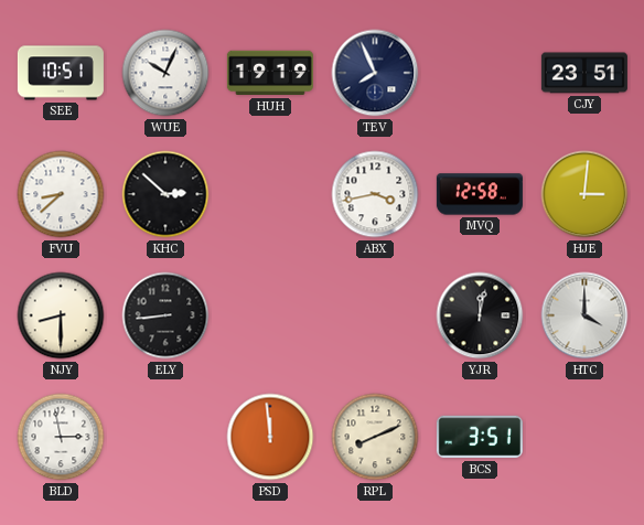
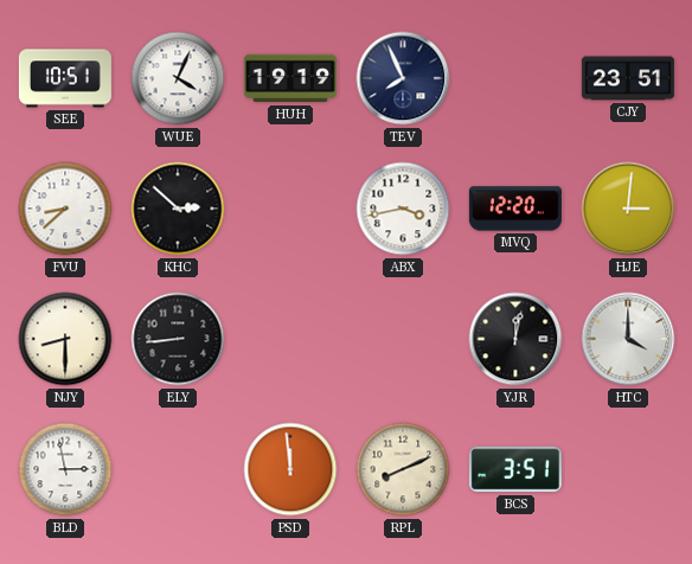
WUE: 10:04 -> 4:04
MVQ: 12:58 -> 12:20
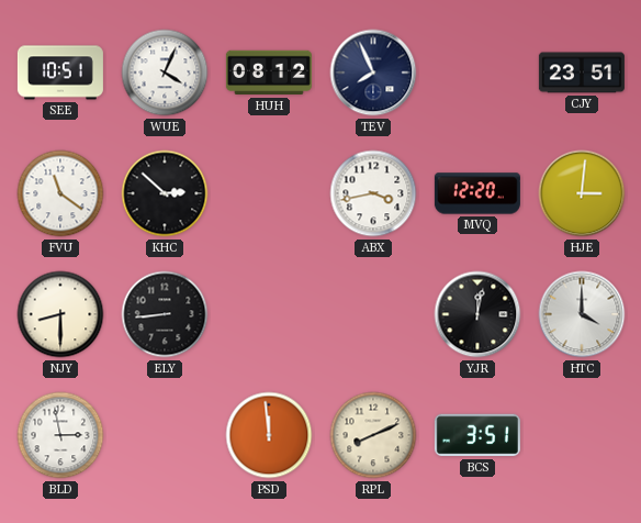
HUH: 19:19 -> 08:12
FVU: 8:38 -> 11:21
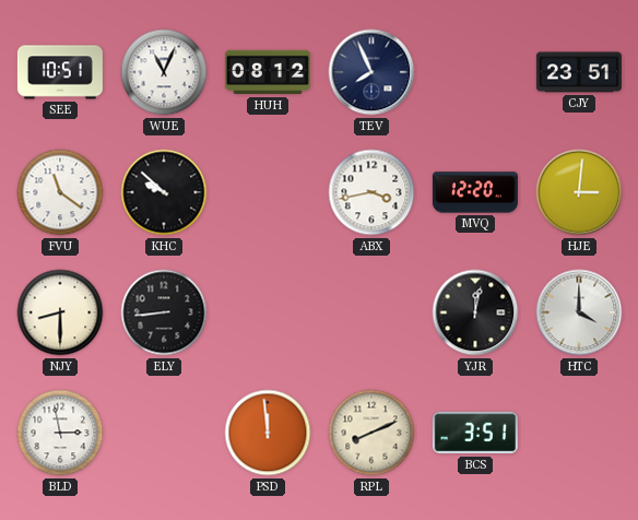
WUE: 4:04 -> 11:04
KHC: 2:52 -> 9:52
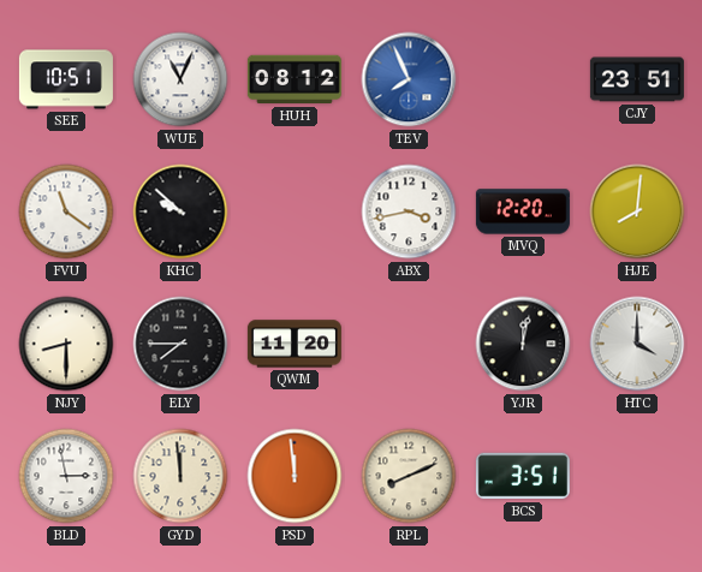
TEV dial: navy -> blue
HJE: 3:01 -> 8:01
ELY: 8:44 -> 7:45
QWM: none -> 11:20
GYD: none -> 11:59
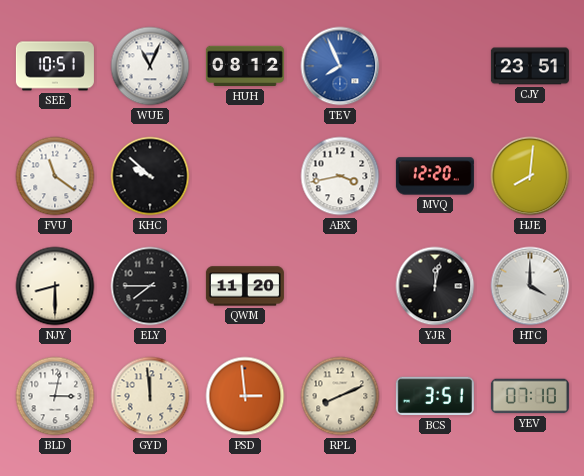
BLD: 2:58 -> 3:02
PSD: 11:59 -> 2:59
YEV: none -> 07:10
